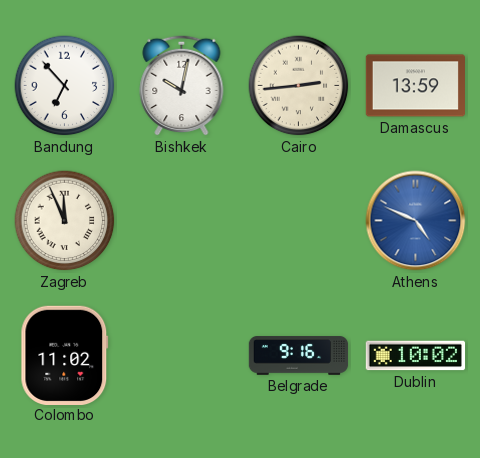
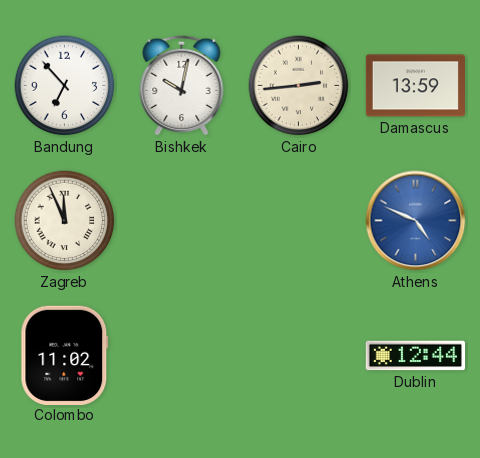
Belgrade: 9:16 -> none
Dublin: 10:02 -> 12:44
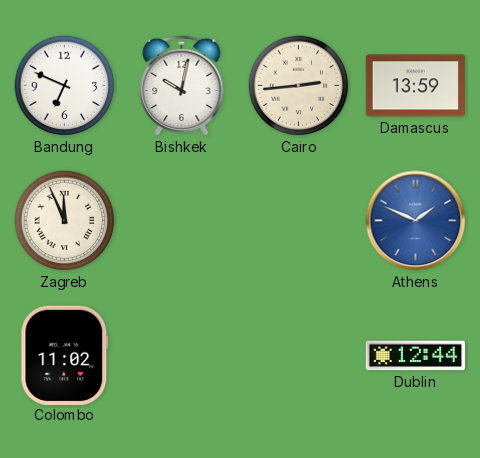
Bandung: 6:53 -> 6:49
Athens: 4:49 -> 1:49
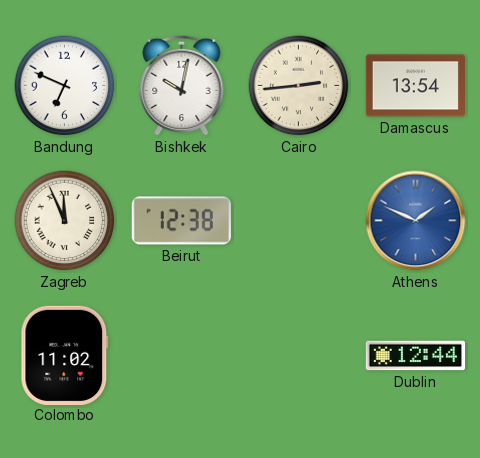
Damascus: 13:59 -> 13:54
Beirut: none -> 12:38
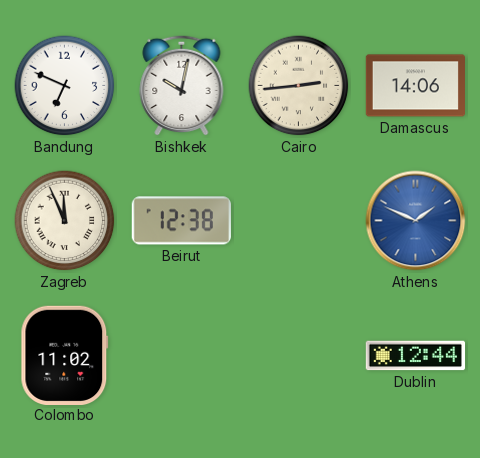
Damascus: 13:54 -> 14:06
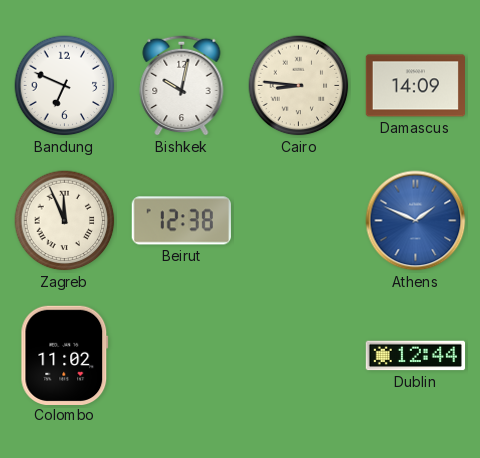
Cairo: 2:44 -> 8:46
Damascus: 14:06 -> 14:09
